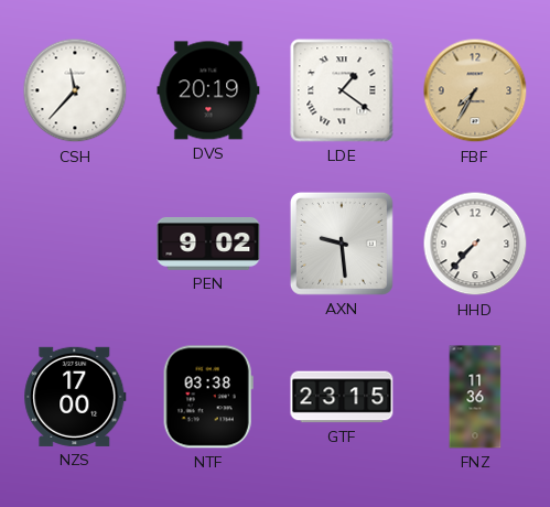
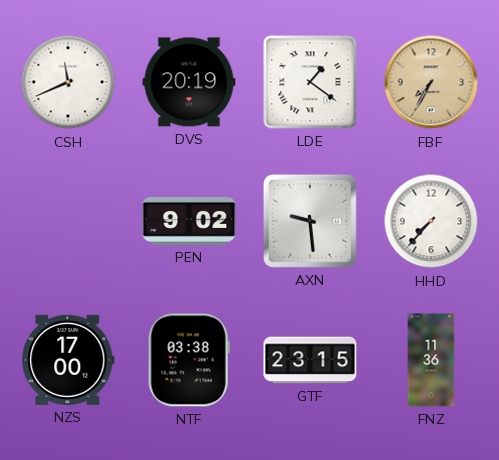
CSH: 11:37 -> 11:41
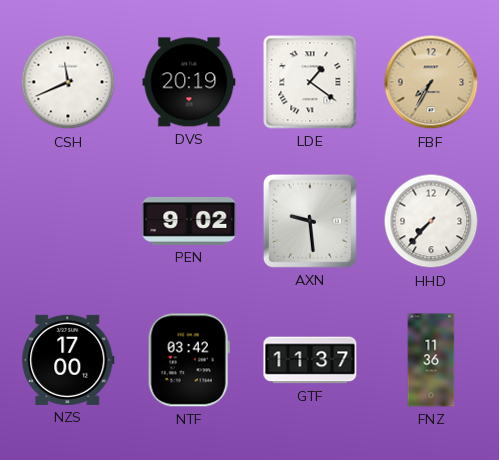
NTF: 03:38 -> 03:42
GTF: 23:15 -> 11:37
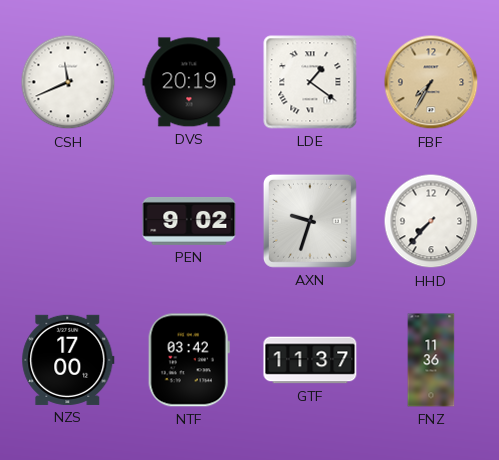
AXN: 9:29 -> 9:33
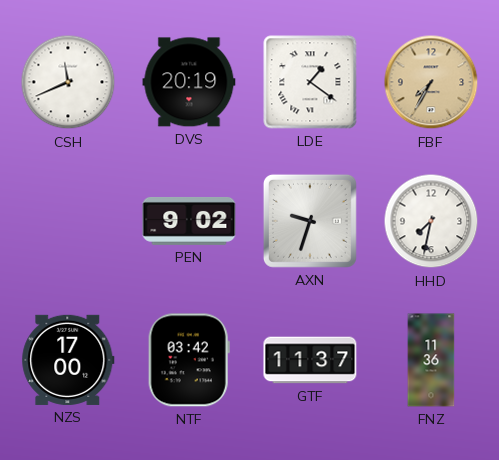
HHD: 7:37 -> 7:32
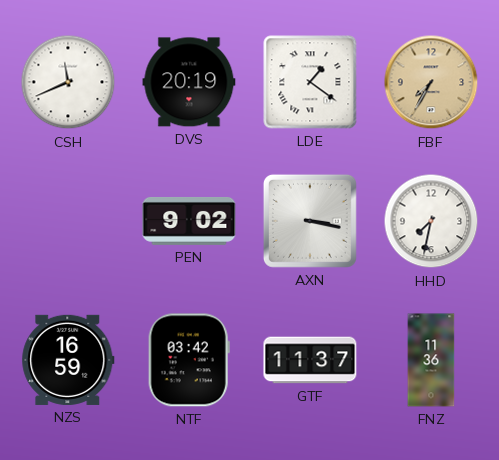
AXN: 9:33 -> 3:17
NZS: 17:00 -> 16:59
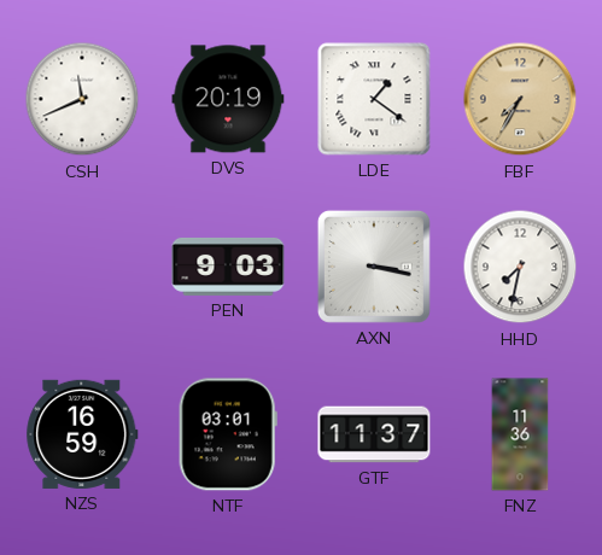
PEN: 9:02 -> 9:03
NTF: 03:42 -> 03:01
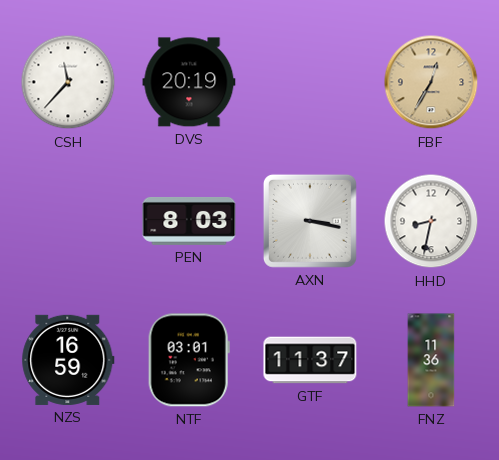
CSH: 11:41 -> 11:37
LDE: 1:21 -> none
FBF: 7:35 -> 12:35
PEN: 9:03 -> 8:03
HHD: 7:32 -> 8:32
